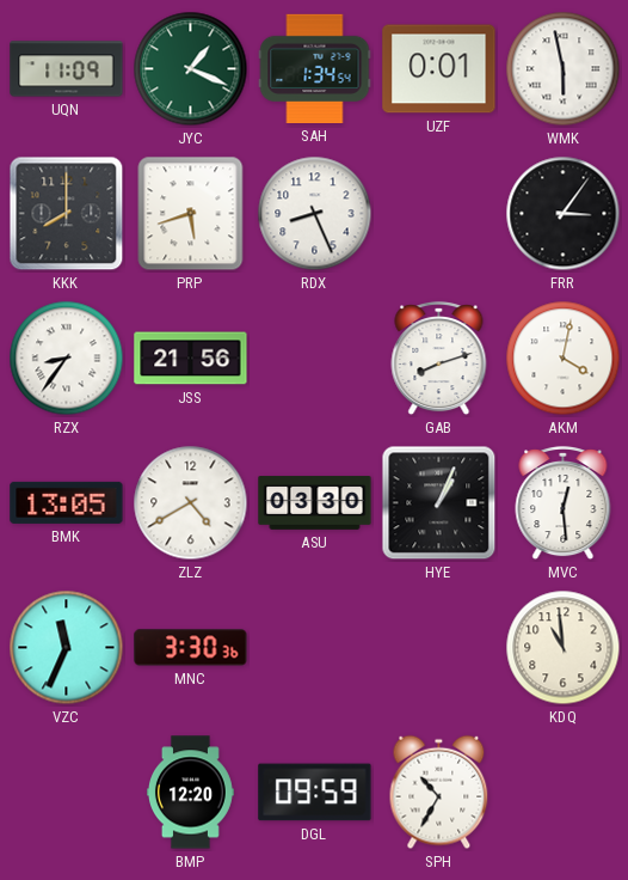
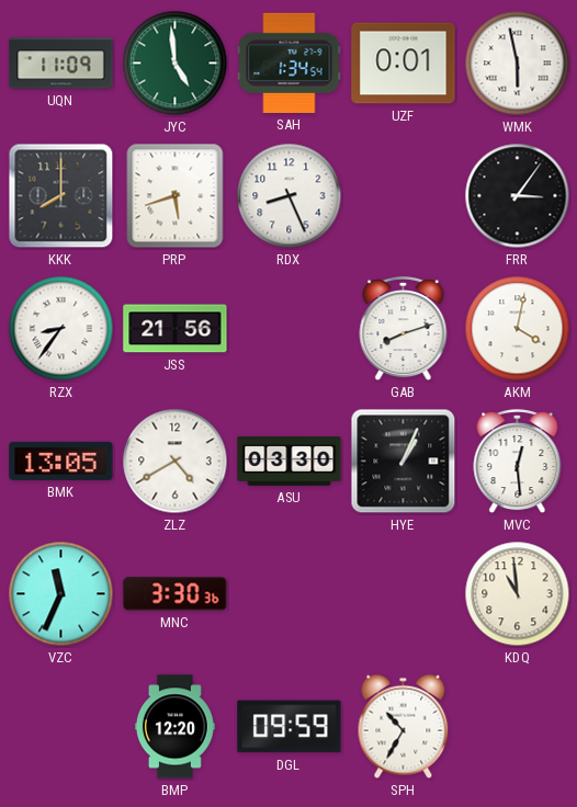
JYC: 1:19 -> 4:59
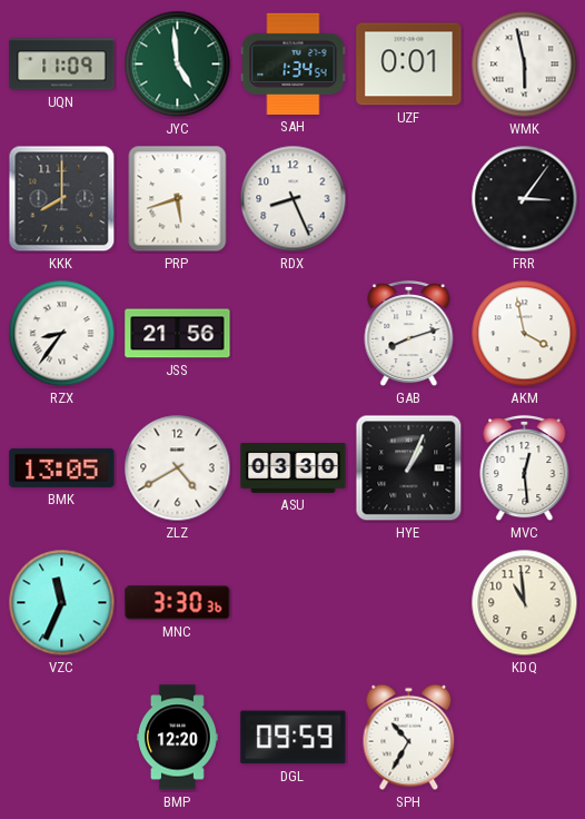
AKM: 4:02 -> 3:58
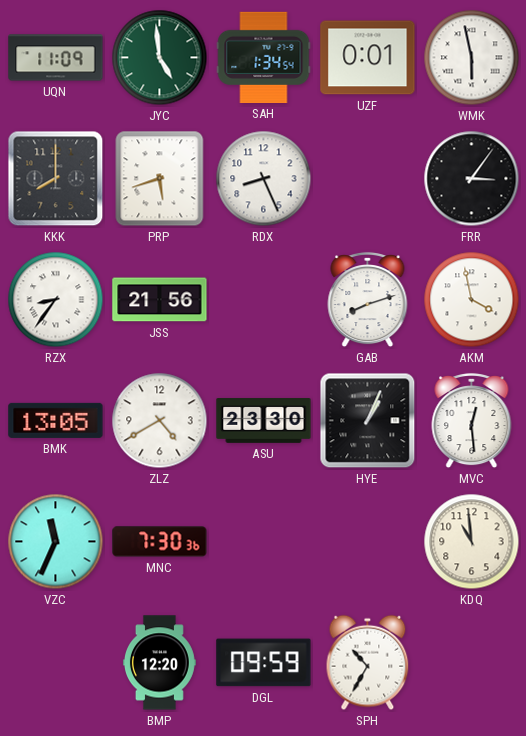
ASU: 03:30 -> 23:30
MNC: 3:30 -> 7:30
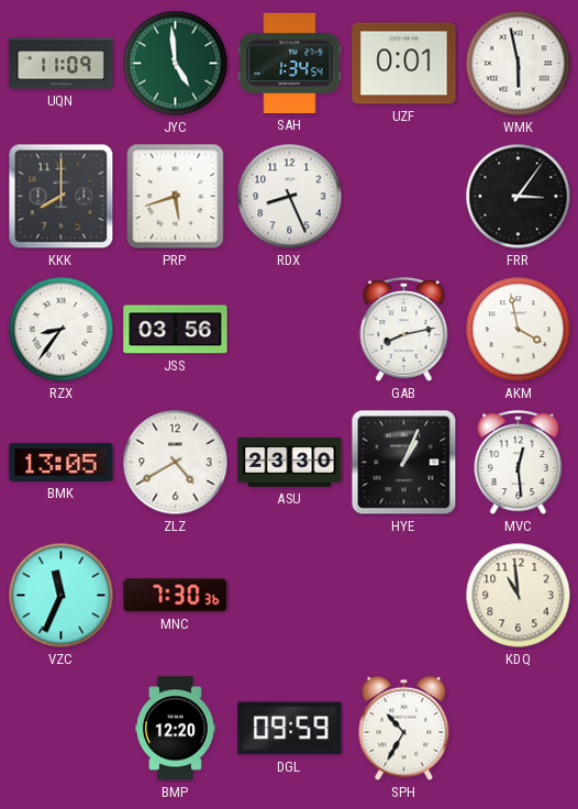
JSS: 21:56 -> 03:56
GAB: 8:12 -> 8:13
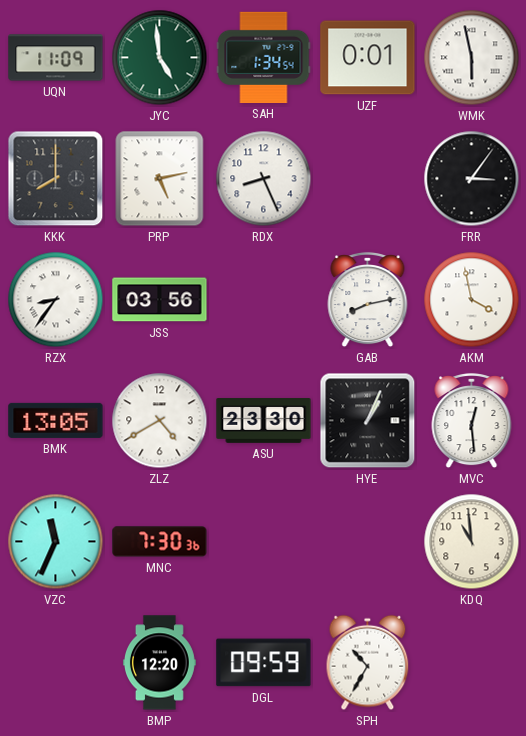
PRP: 5:42 -> 5:13
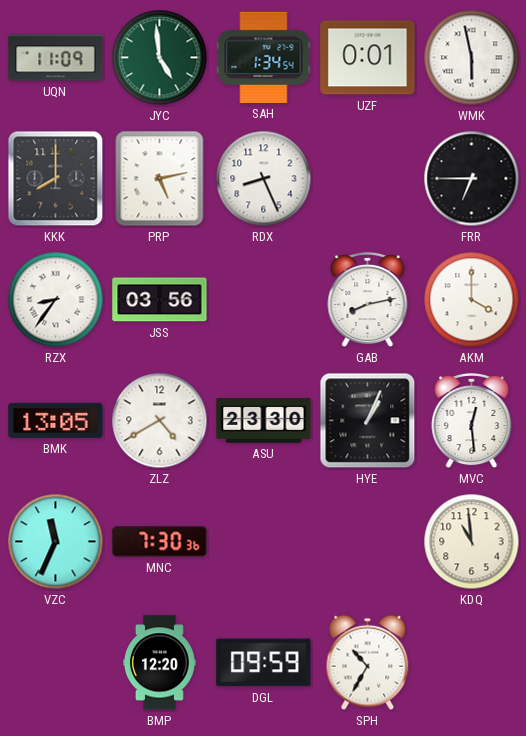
FRR: 3:06 -> 6:45
AKM: 3:58 -> 4:00
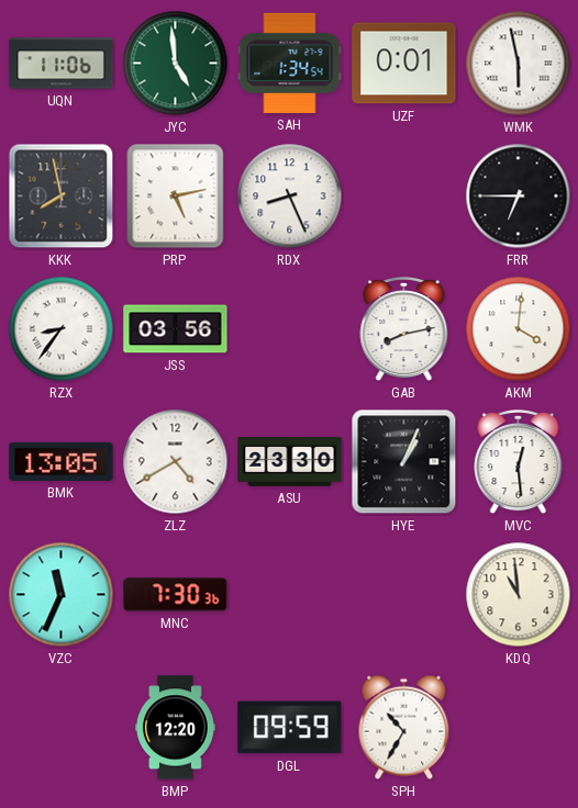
UQN: 11:09 -> 11:06
KKK: 8:00 -> 7:58
AKM: 4:00 -> 4:01
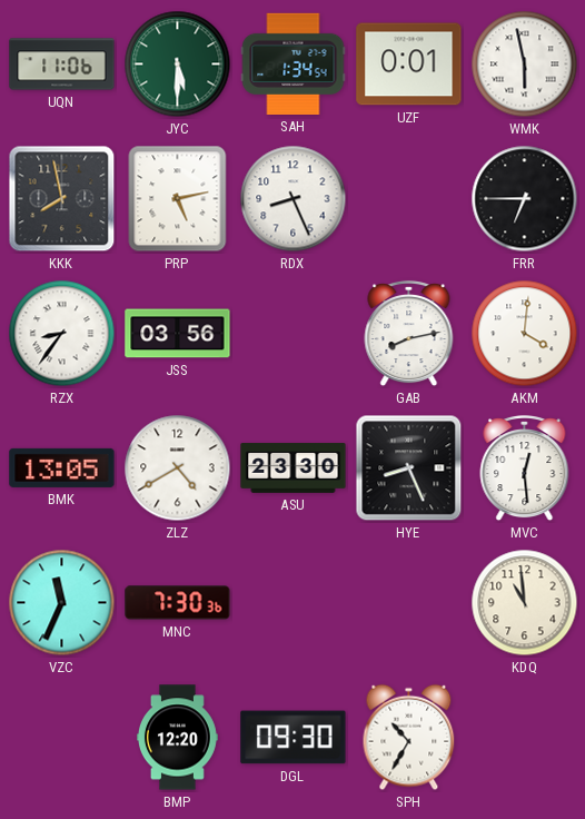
JYC: 4:59 -> 5:30
HYE: 1:04 -> 8:26
DGL: 09:59 -> 09:30
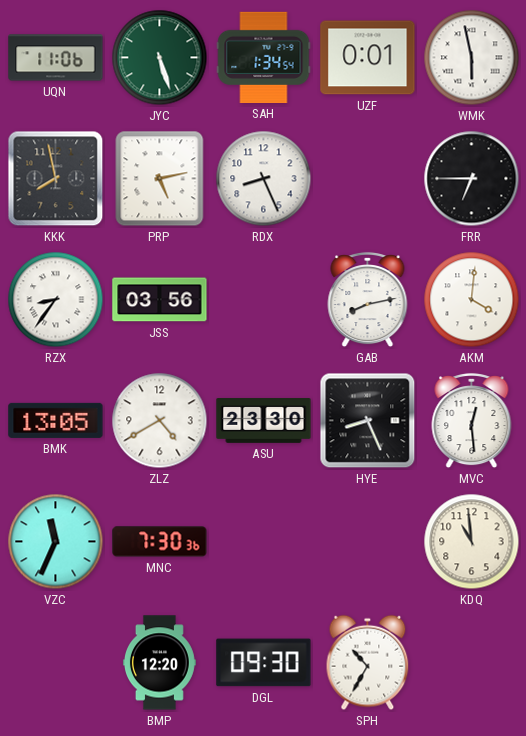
JYC: 5:30 -> 5:27
